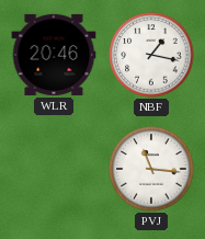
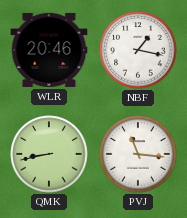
QMK: none -> 8:43
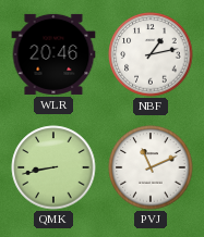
NBF: 1:17 -> 1:13
PVJ: 11:16 -> 11:11
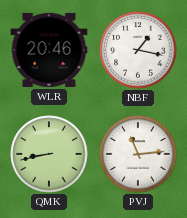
NBF: 1:13 -> 1:17
PVJ: 11:11 -> 11:14
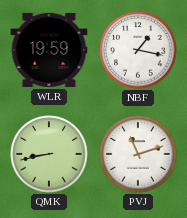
WLR: 20:46 -> 19:59
PVJ: 11:14 -> 11:12
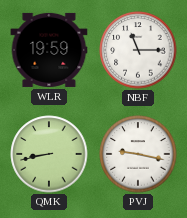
NBF: 1:17 -> 11:15
PVJ: 11:12 -> 9:17
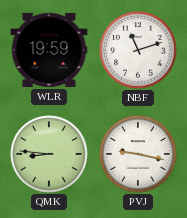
NBF: 11:15 -> 11:12
QMK: 8:43 -> 8:46
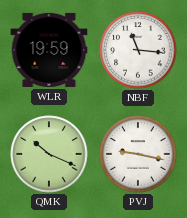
NBF: 11:12 -> 11:16
QMK: 8:46 -> 10:19
